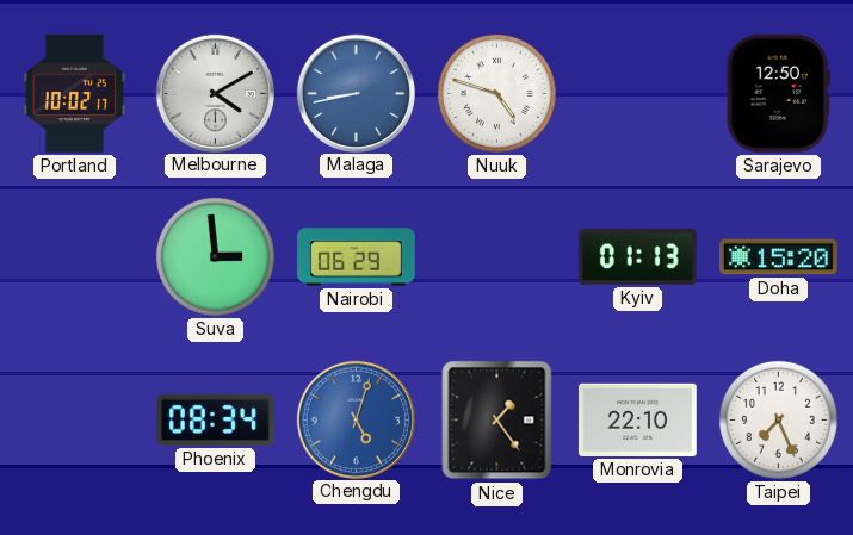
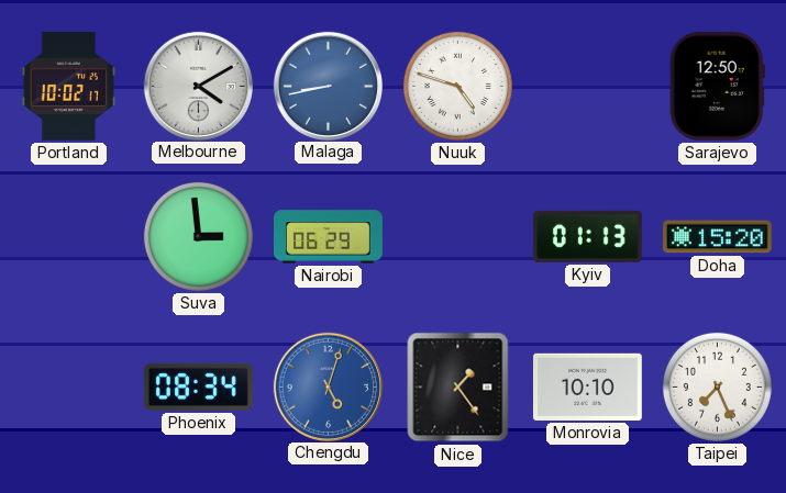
Monrovia: 22:10 -> 10:10
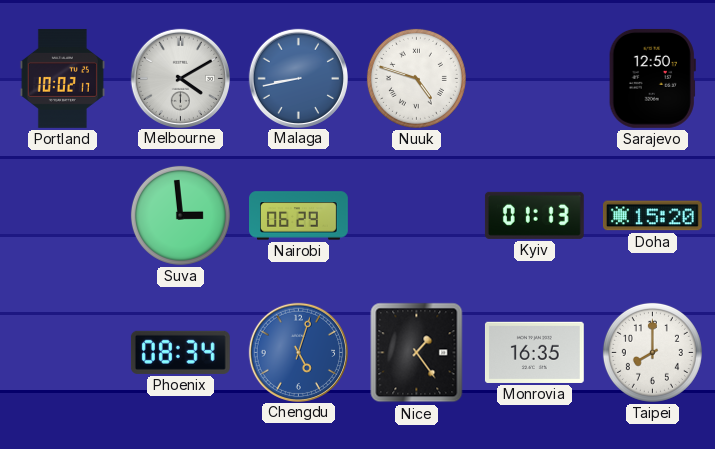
Monrovia: 10:10 -> 16:35
Taipei: 7:26 -> 8:00
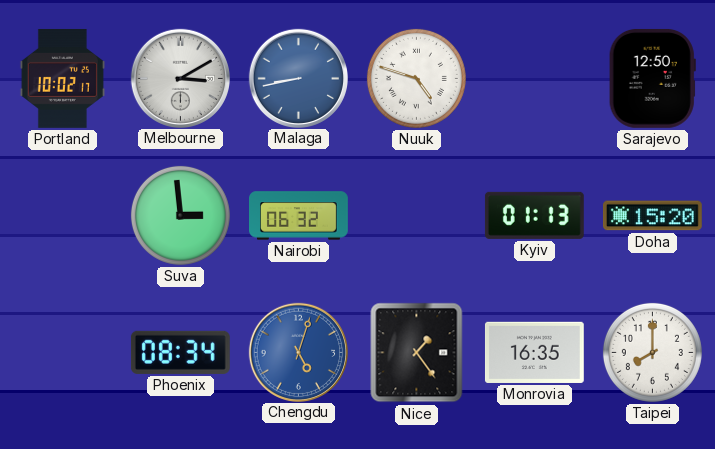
Melbourne: 4:10 -> 3:10
Nairobi: 06:29 -> 06:32
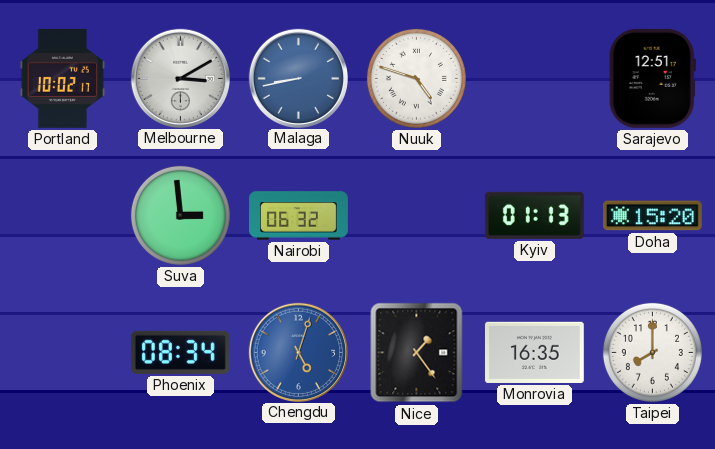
Sarajevo: 12:50 -> 12:51
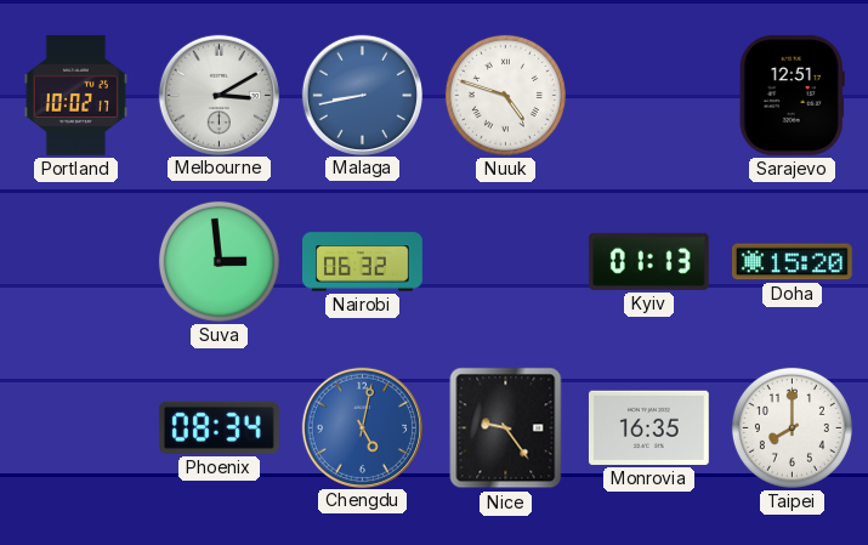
Chengdu: 5:03 -> 5:02
Nice: 1:24 -> 9:24
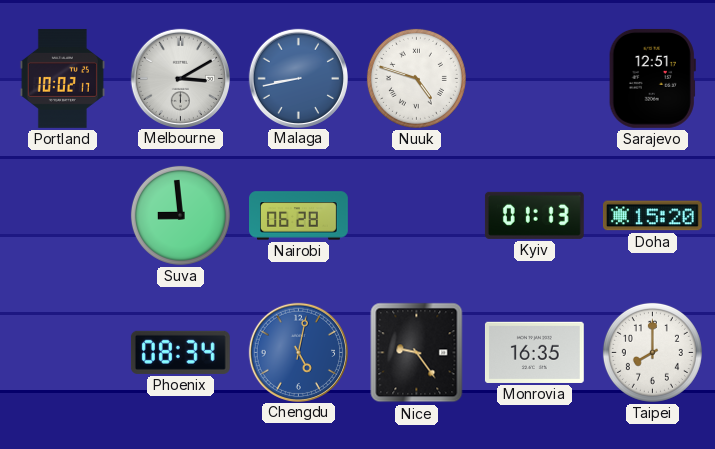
Suva: 2:59 -> 8:59
Nairobi: 06:32 -> 06:28
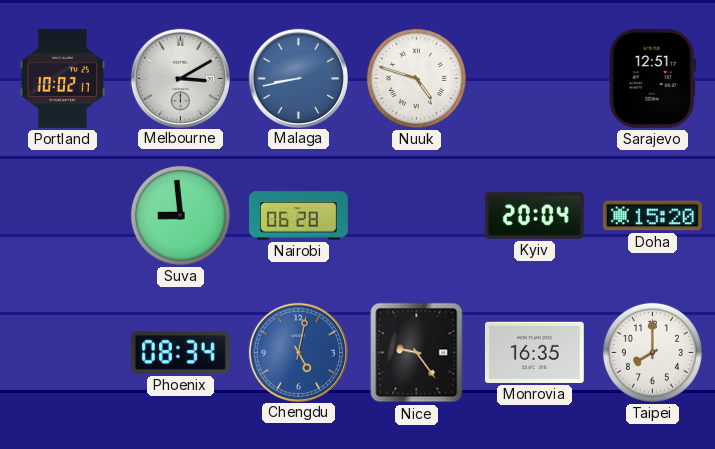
Kyiv: 01:13 -> 20:04
